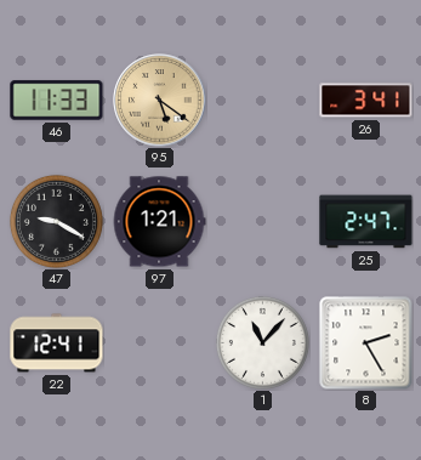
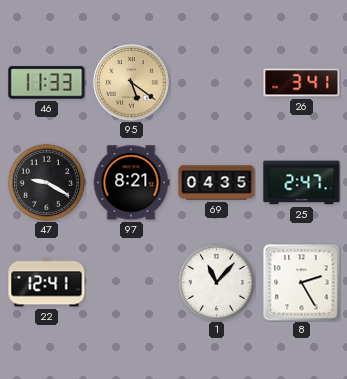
97: 1:21 -> 8:21
69: none -> 04:35
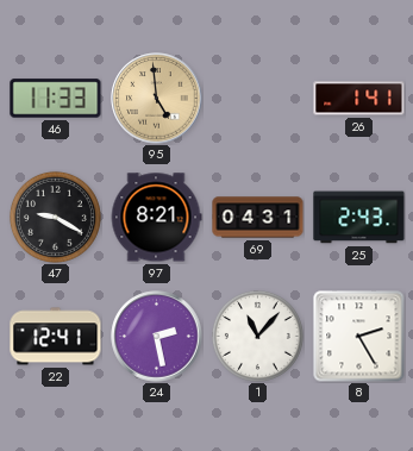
95: 5:21 -> 4:59
26: 3:41 -> 1:41
69: 04:35 -> 04:31
25: 2:47 -> 2:43
24: none -> 2:28
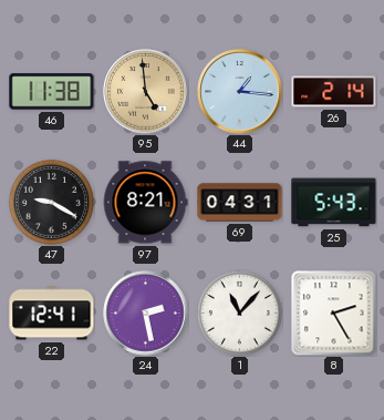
46: 11:33 -> 11:38
44: none -> 1:16
26: 1:41 -> 2:14
25: 2:43 -> 5:43
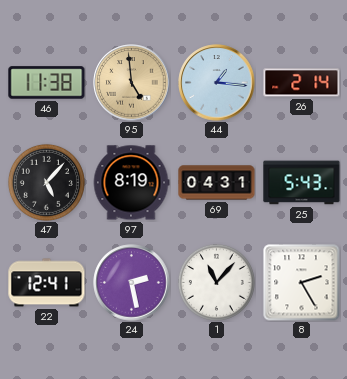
47: 9:20 -> 5:07
97: 8:21 -> 8:19
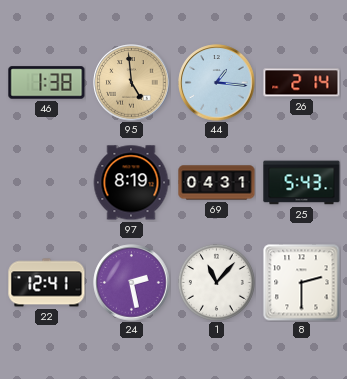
46: 11:38 -> 1:38
47: 5:07 -> none
8: 2:25 -> 2:30
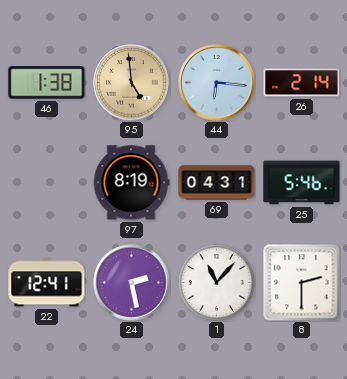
44: 1:16 -> 6:16
25: 5:43 -> 5:46
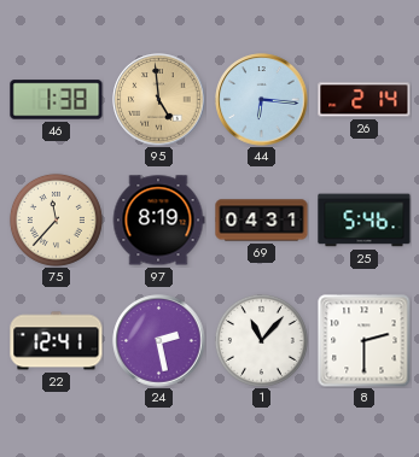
75: none -> 11:37
